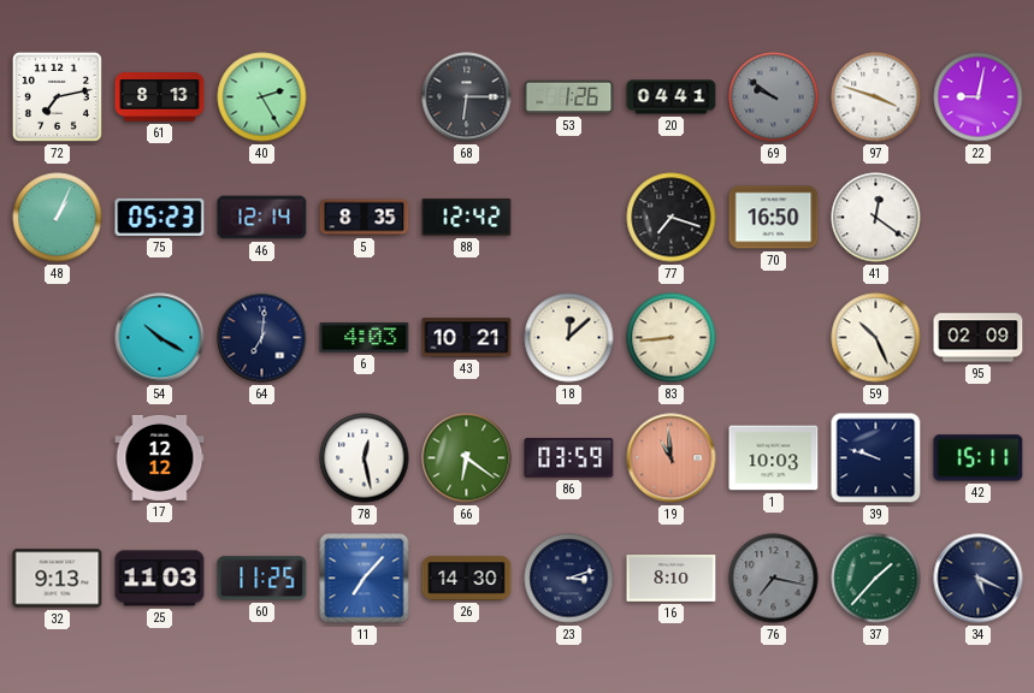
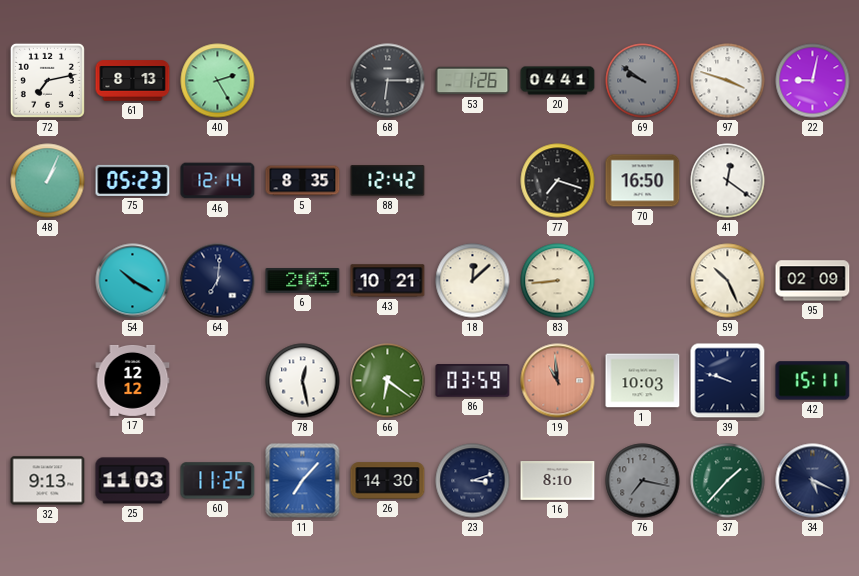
6: 4:03 -> 2:03
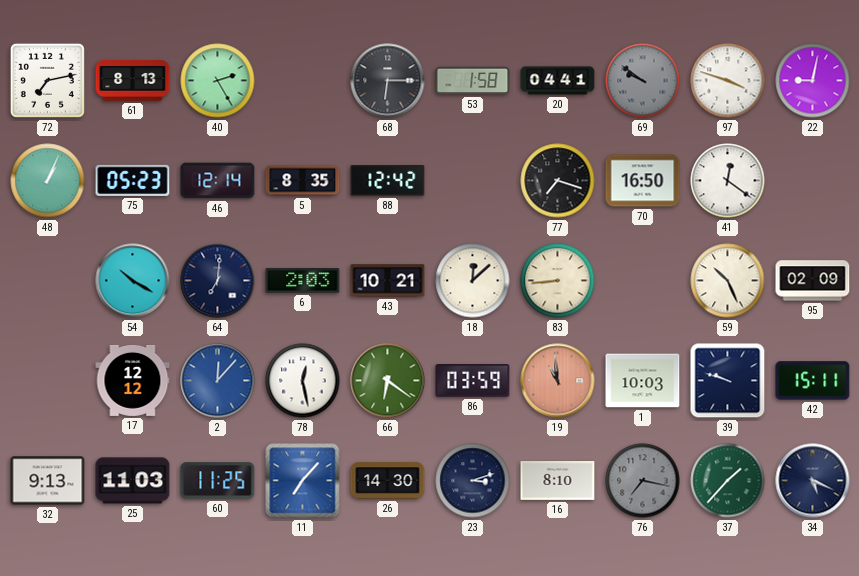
53: 1:26 -> 1:58
2: none -> 12:07
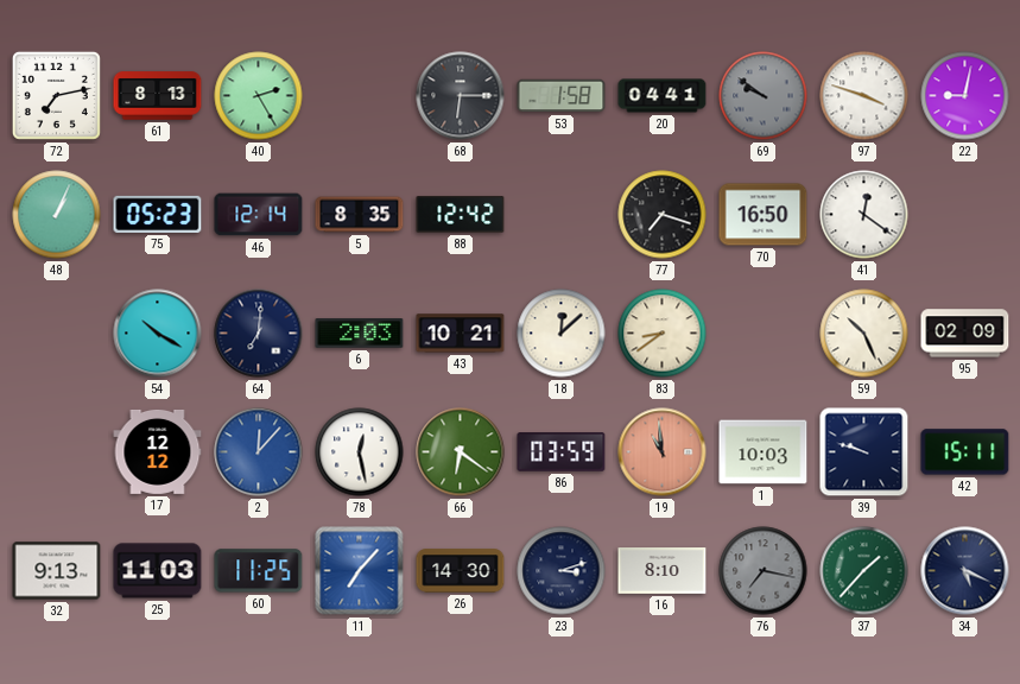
83: 8:44 -> 8:39
